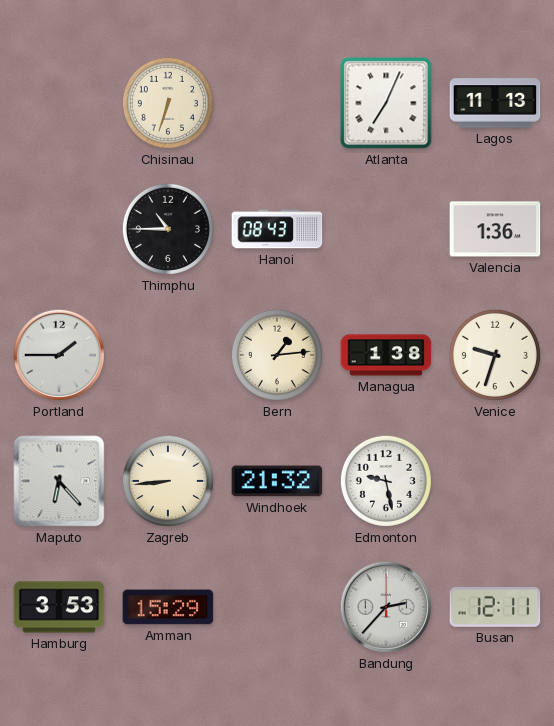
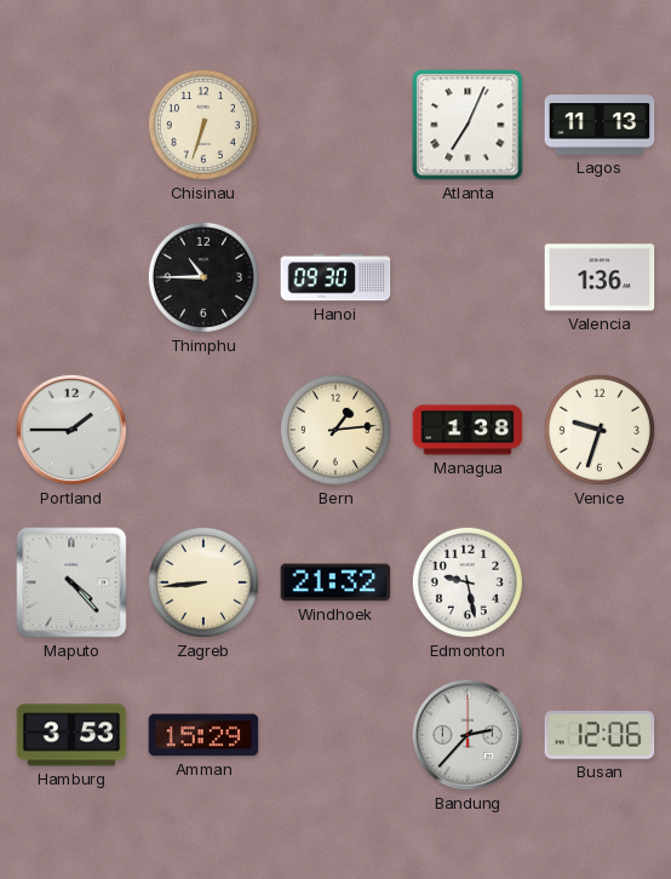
Hanoi: 08:43 -> 09:30
Maputo: 6:23 -> 4:23
Busan: 12:11 -> 12:06
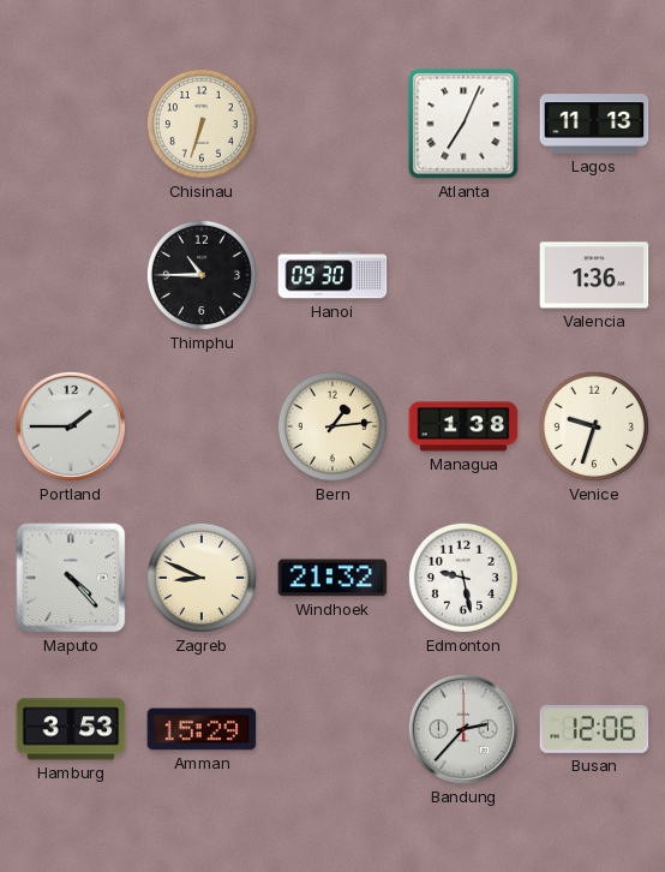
Zagreb: 8:44 -> 8:49
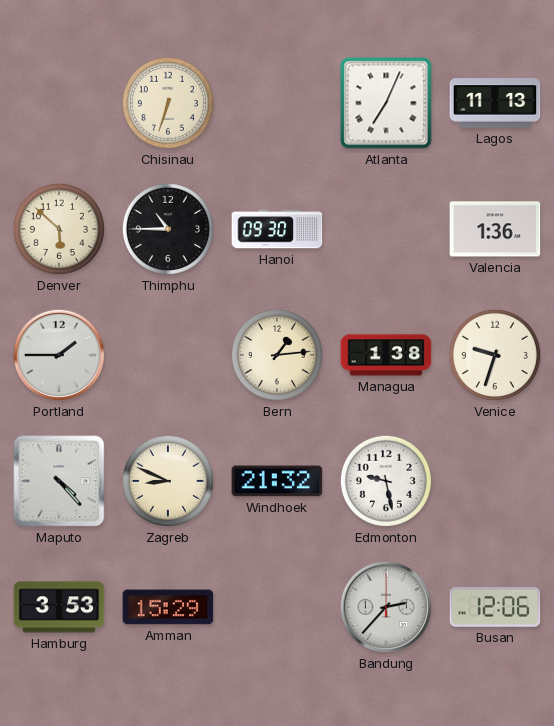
Denver: none -> 5:52
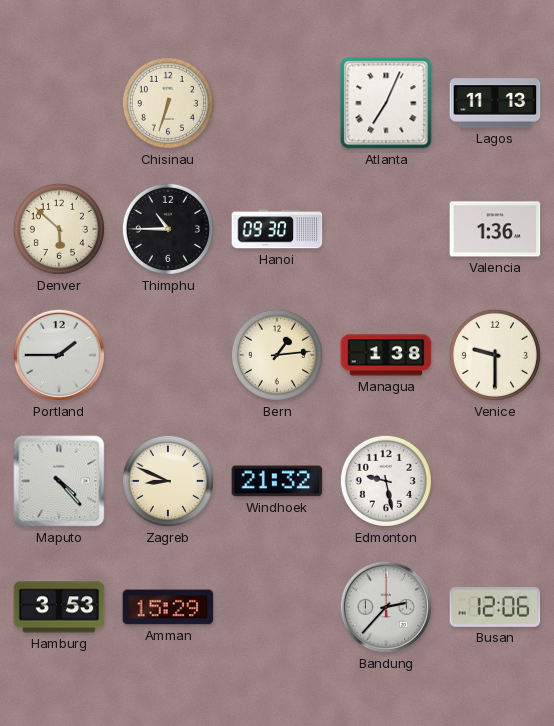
Venice: 9:33 -> 9:30
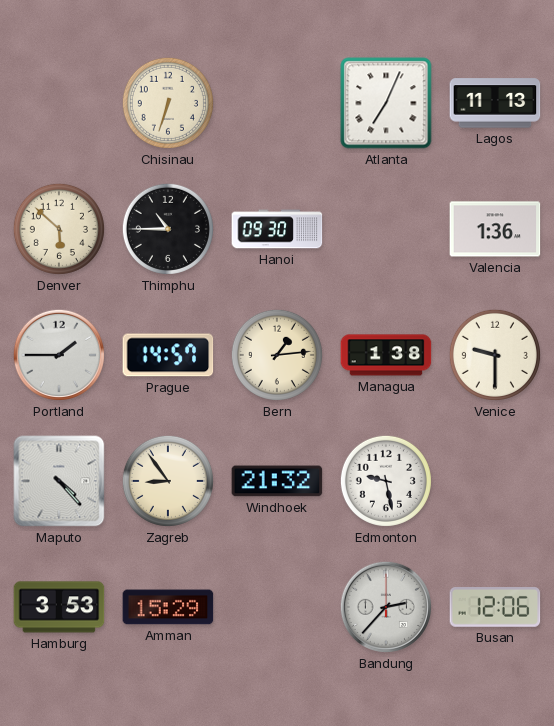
Prague: none -> 14:57
Zagreb: 8:49 -> 8:54
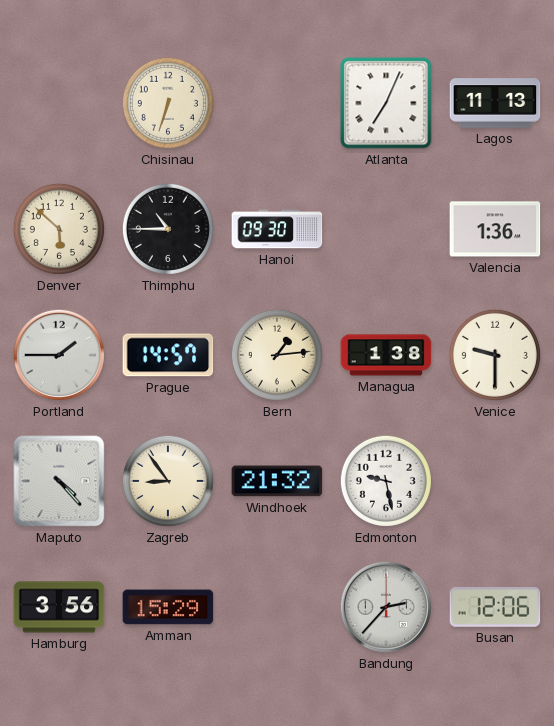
Hamburg: 3:53 -> 3:56
